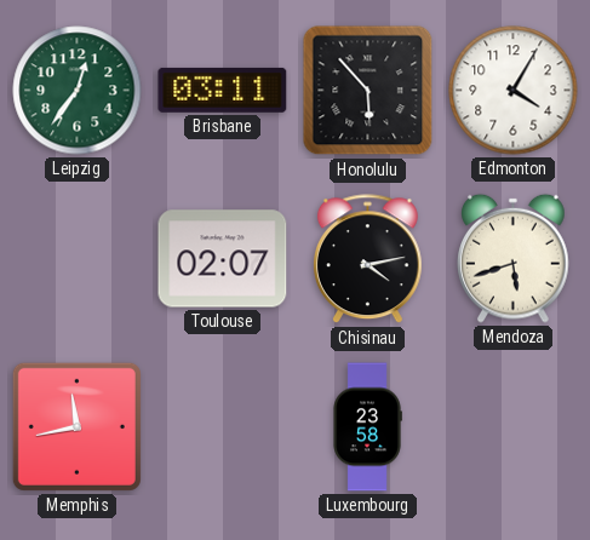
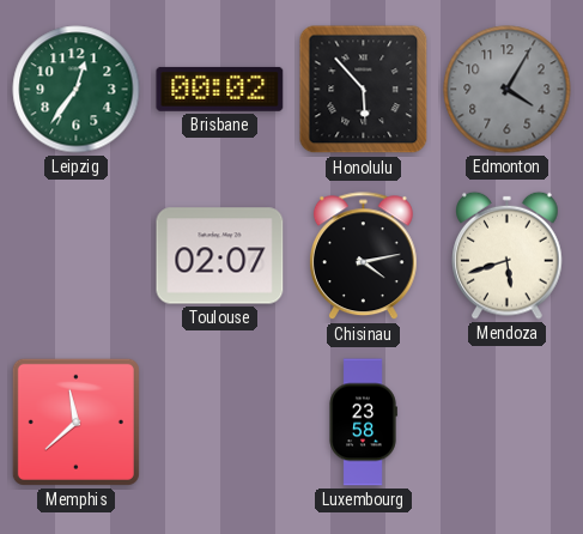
Brisbane: 03:11 -> 00:02
Edmonton dial: white -> grey
Memphis: 11:43 -> 11:38
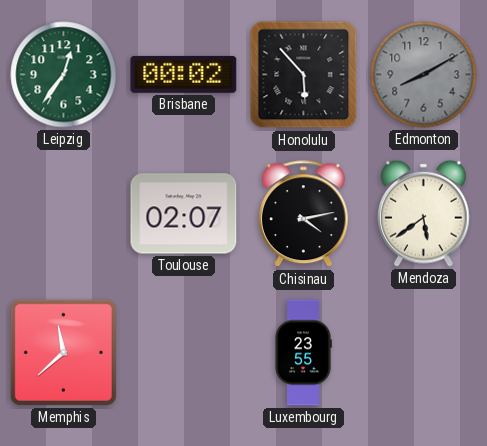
Edmonton: 4:05 -> 8:10
Mendoza: 5:42 -> 5:39
Luxembourg: 23:58 -> 23:55
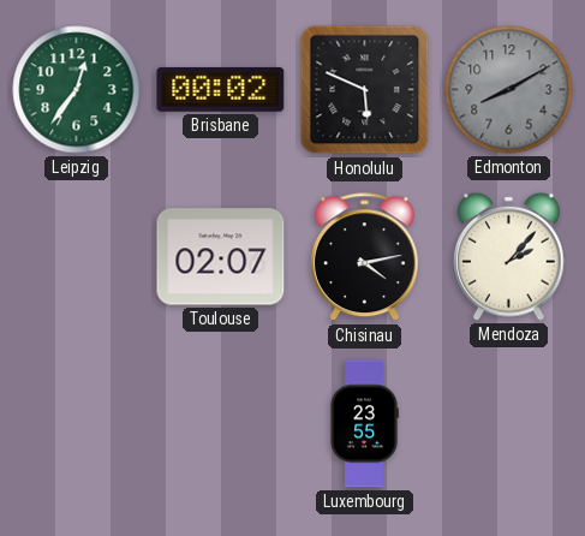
Honolulu: 5:53 -> 5:49
Mendoza: 5:39 -> 2:07
Memphis: 11:38 -> none
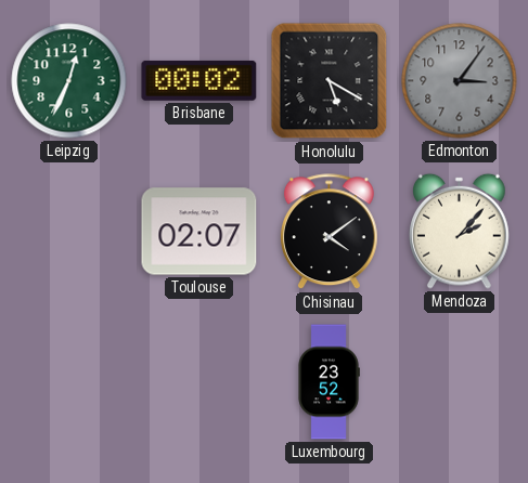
Leipzig: 12:36 -> 12:34
Honolulu: 5:49 -> 5:20
Edmonton: 8:10 -> 3:06
Chisinau: 4:13 -> 4:09
Luxembourg: 23:55 -> 23:52
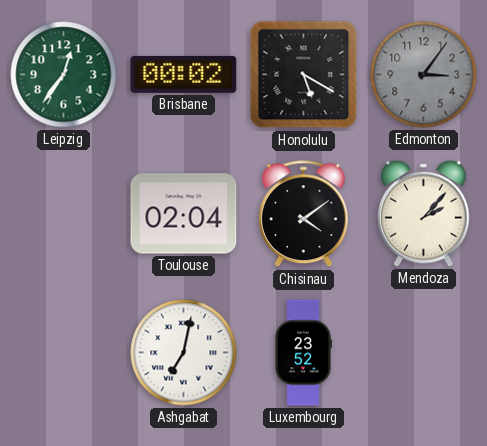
Leipzig: 12:34 -> 12:36
Toulouse: 02:07 -> 02:04
Ashgabat: none -> 7:02
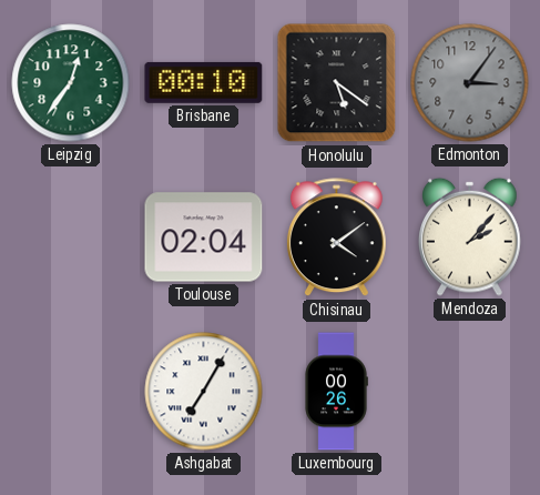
Brisbane: 00:02 -> 00:10
Honolulu: 5:20 -> 5:21
Ashgabat: 7:02 -> 7:05
Luxembourg: 23:52 -> 00:26
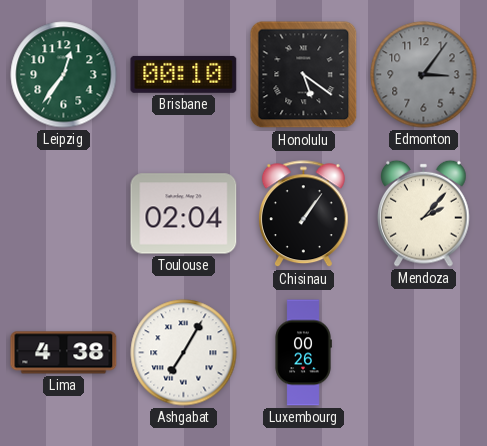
Chisinau: 4:09 -> 1:06
Lima: none -> 4:38
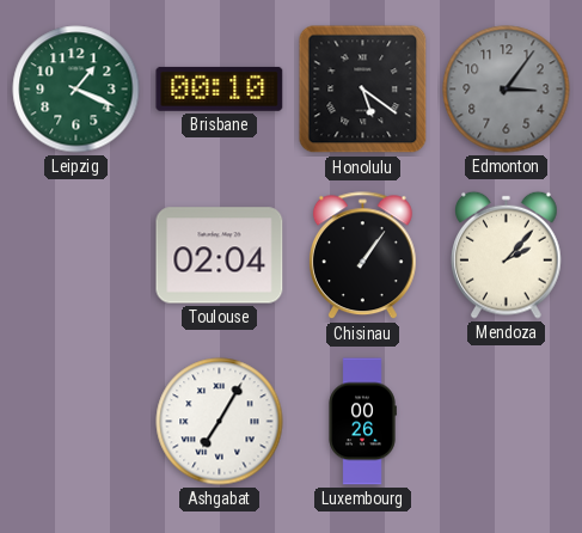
Leipzig: 12:36 -> 1:19
Lima: 4:38 -> none
